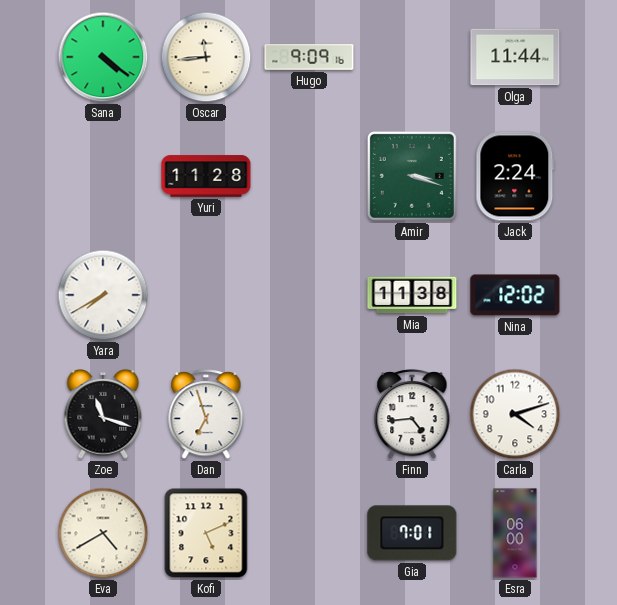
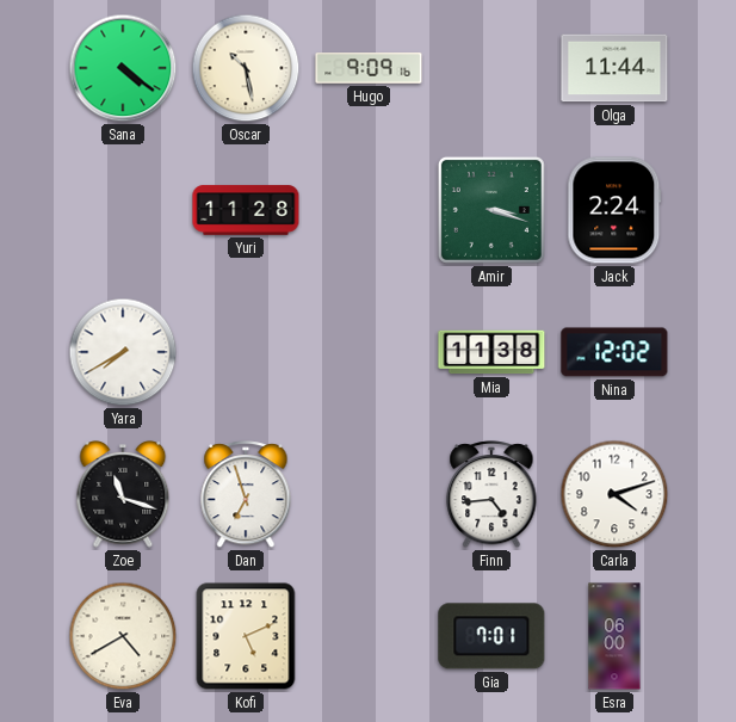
Oscar: 11:44 -> 10:28
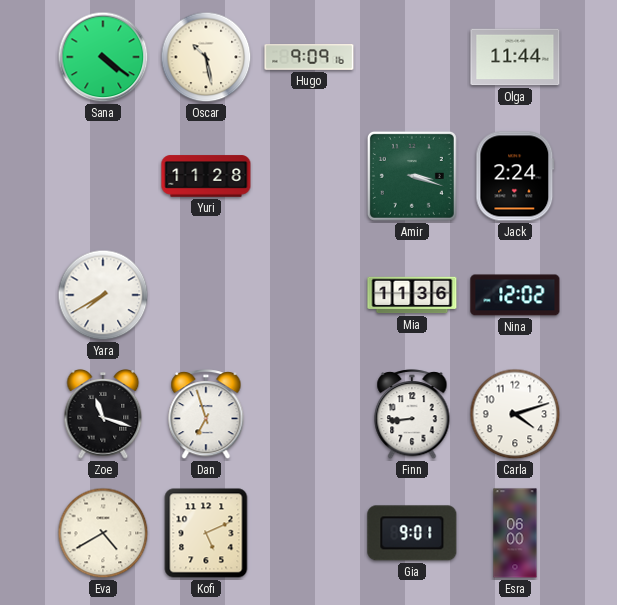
Mia: 11:38 -> 11:36
Finn: 4:44 -> 8:44
Gia: 7:01 -> 9:01
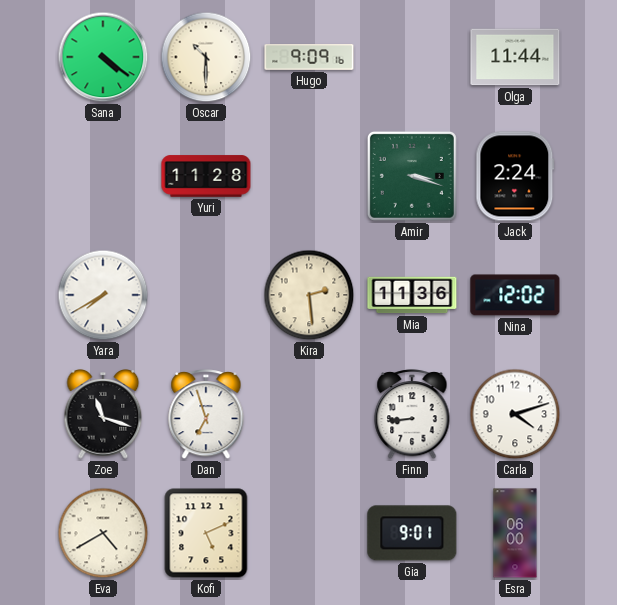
Oscar: 10:28 -> 10:30
Kira: none -> 2:29
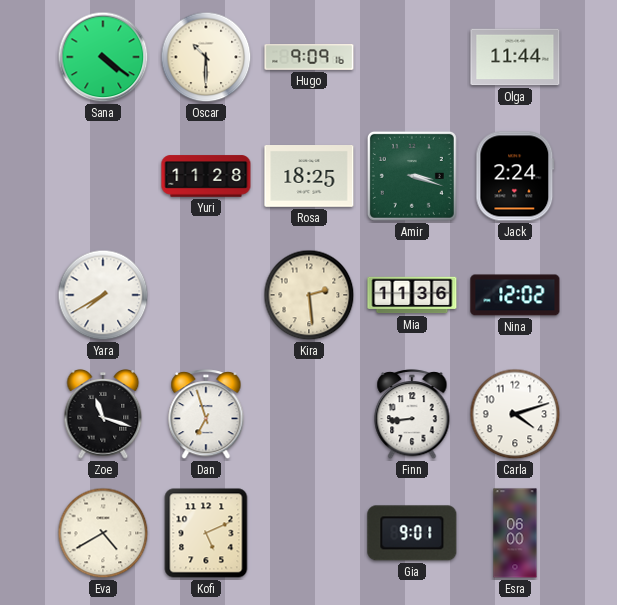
Rosa: none -> 18:25
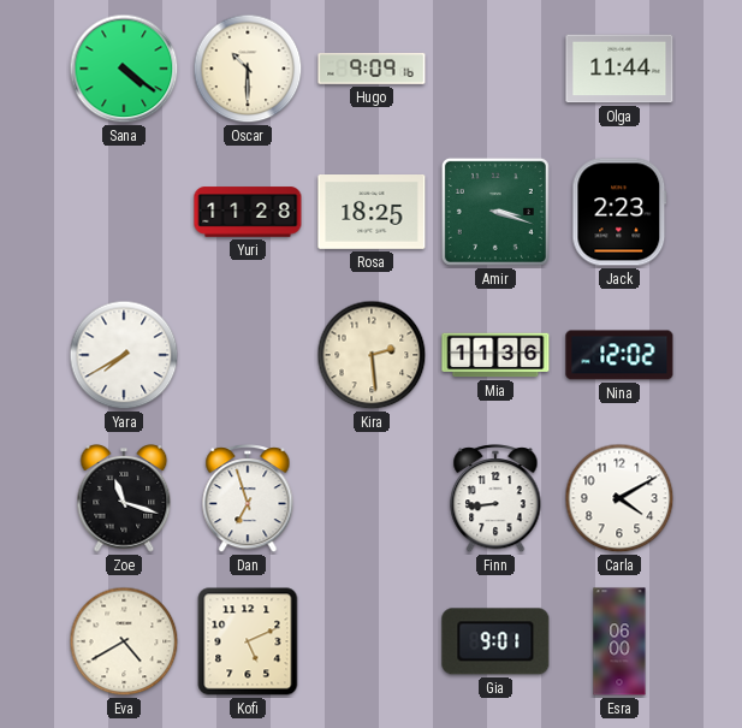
Jack: 2:24 -> 2:23
Carla: 4:12 -> 4:10
